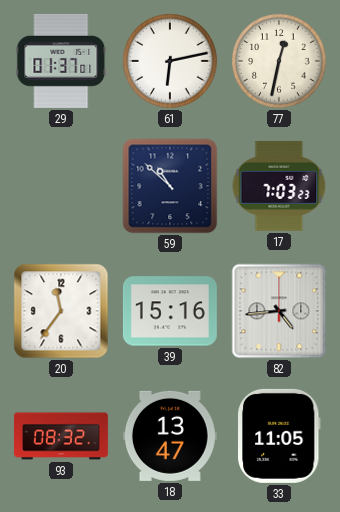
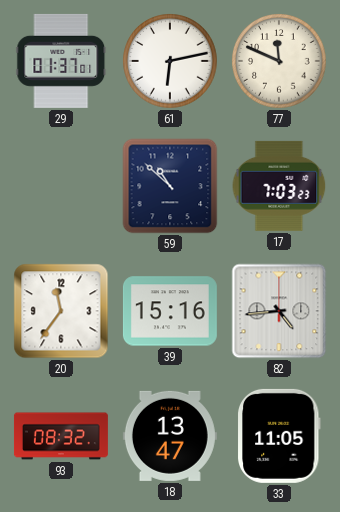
77: 12:32 -> 11:49
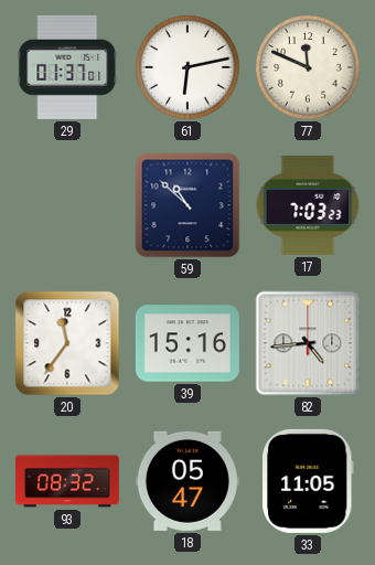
18: 13:47 -> 05:47
